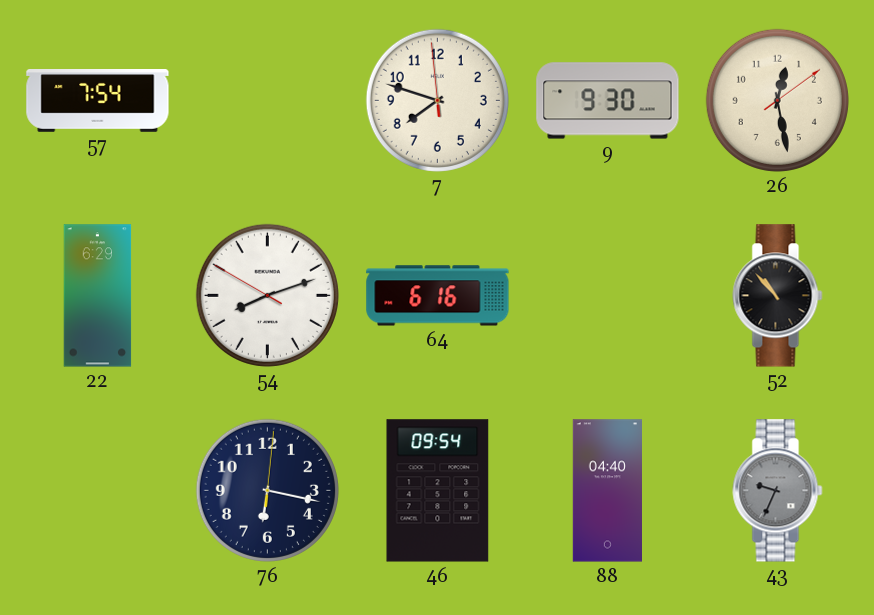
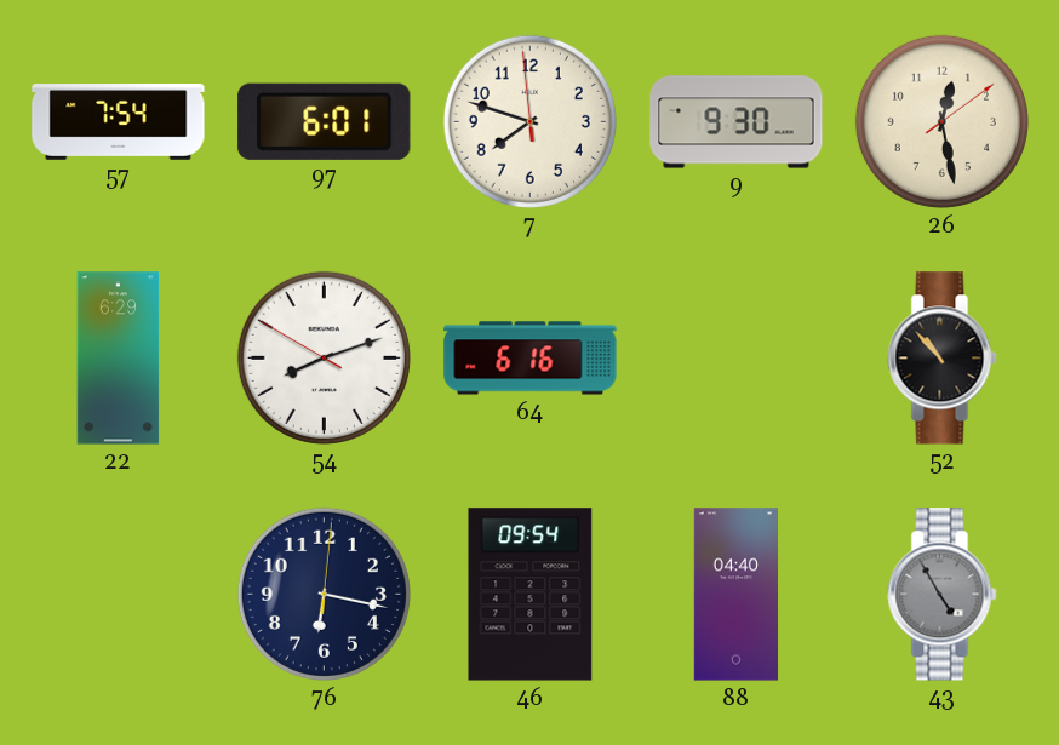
97: none -> 6:01
43: 9:34 -> 4:55
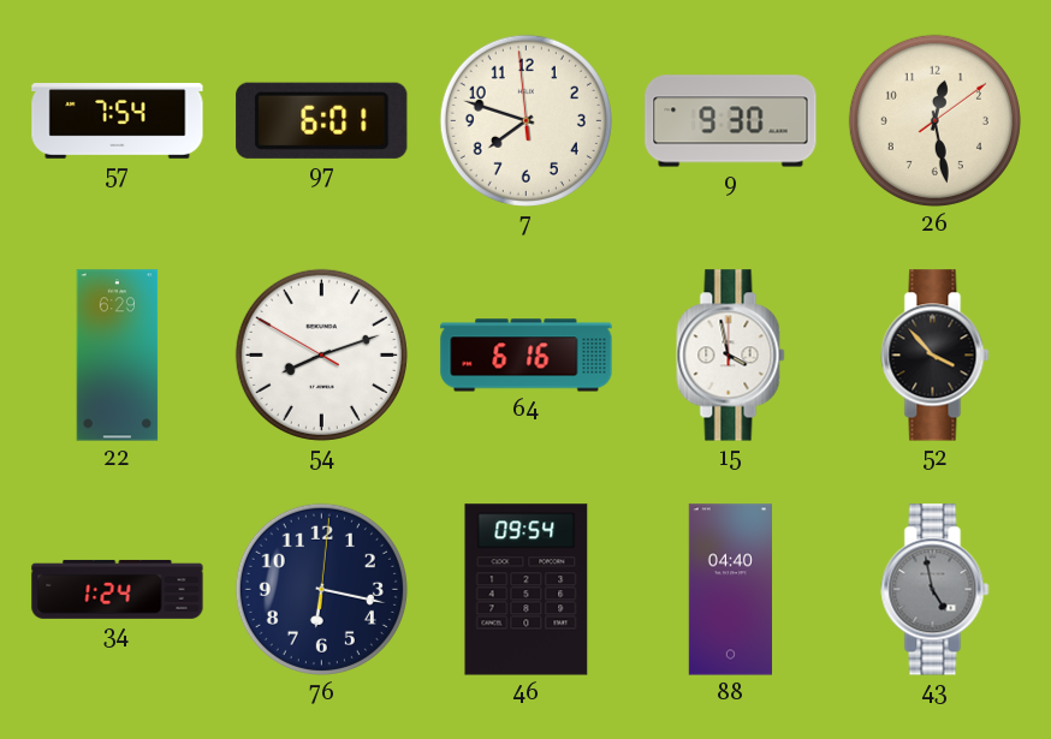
15: none -> 3:58
52: 10:53 -> 3:53
34: none -> 1:24
43: 4:55 -> 4:58
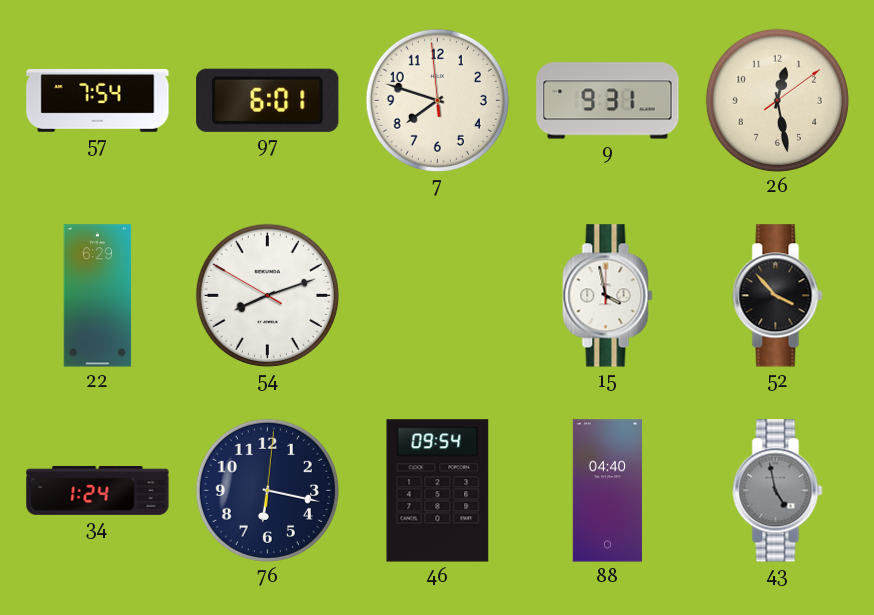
9: 9:30 -> 9:31
64: 6:16 -> none
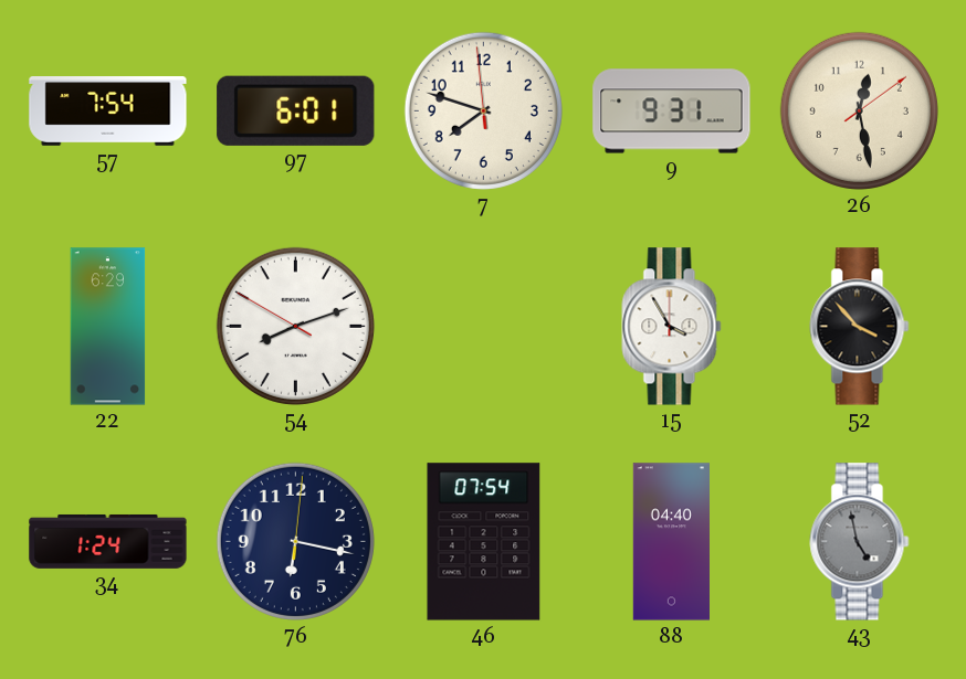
15: 3:58 -> 3:55
46: 09:54 -> 07:54
